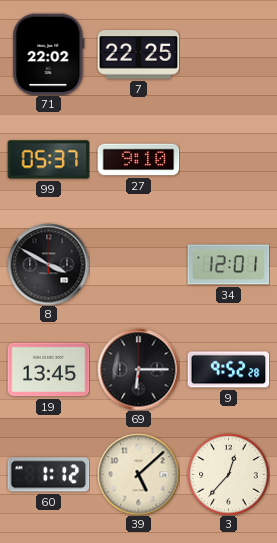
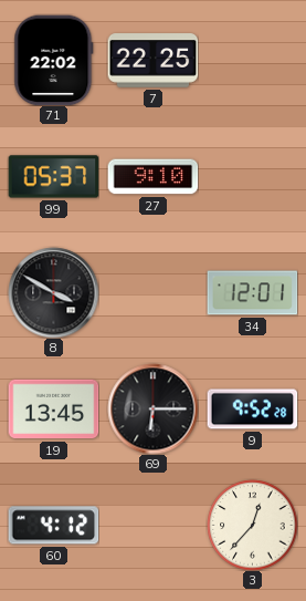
60: 1:12 -> 4:12
39: 5:08 -> none
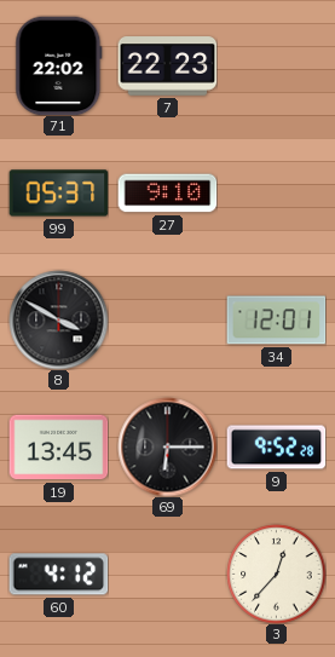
7: 22:25 -> 22:23
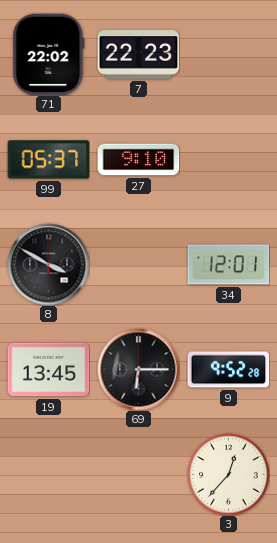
60: 4:12 -> none
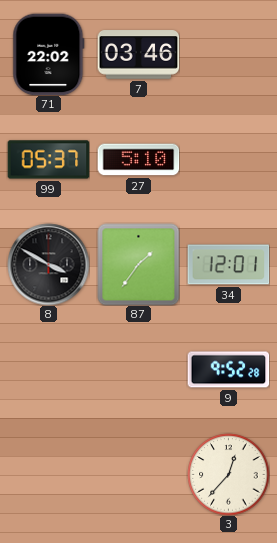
7: 22:23 -> 03:46
27: 9:10 -> 5:10
87: none -> 1:36
19: 13:45 -> none
69: 6:15 -> none
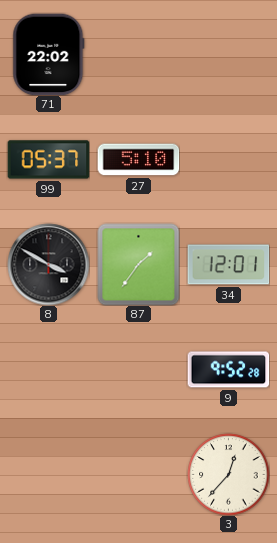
7: 03:46 -> none
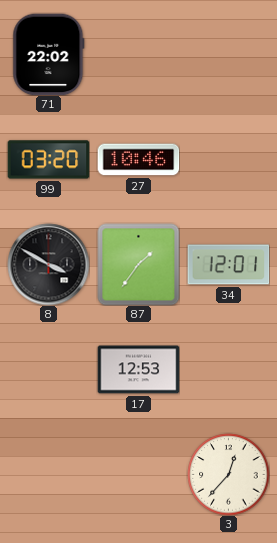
99: 05:37 -> 03:20
27: 5:10 -> 10:46
17: none -> 12:53
9: 9:52 -> none
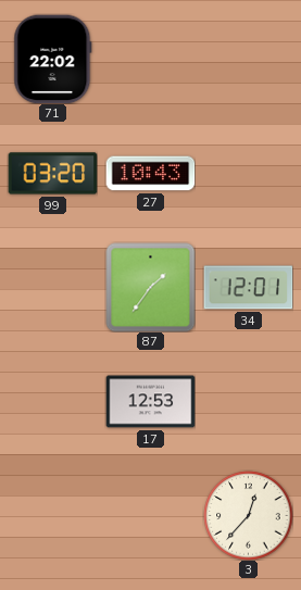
27: 10:46 -> 10:43
8: 3:50 -> none
